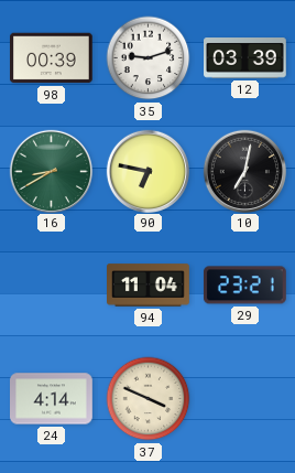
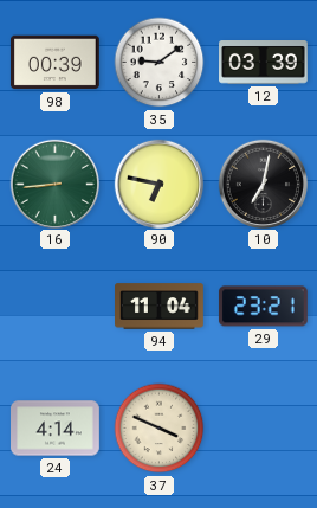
35: 9:12 -> 9:09
16: 8:40 -> 8:44
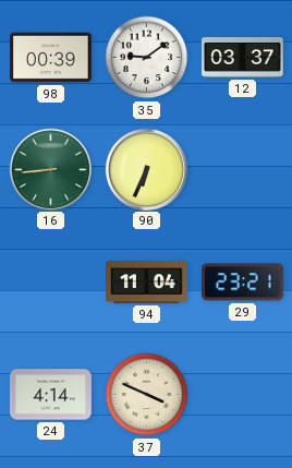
12: 03:39 -> 03:37
90: 6:47 -> 6:34
10: 7:02 -> none
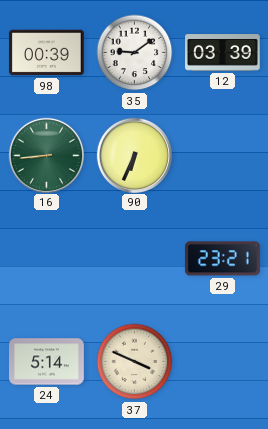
12: 03:37 -> 03:39
94: 11:04 -> none
24: 4:14 -> 5:14
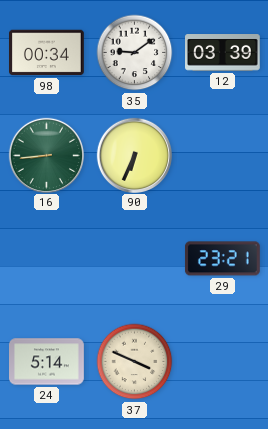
98: 00:39 -> 00:34
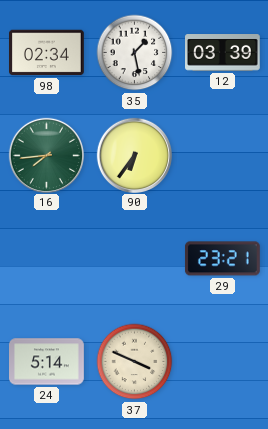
98: 00:34 -> 02:34
35: 9:09 -> 1:28
16: 8:44 -> 7:44
90: 6:34 -> 6:36
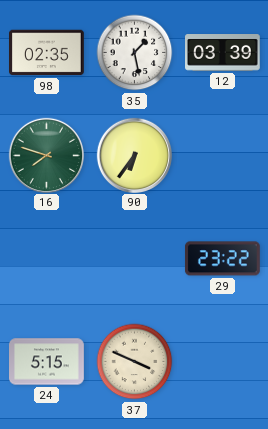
98: 02:34 -> 02:35
16: 7:44 -> 7:48
29: 23:21 -> 23:22
24: 5:14 -> 5:15
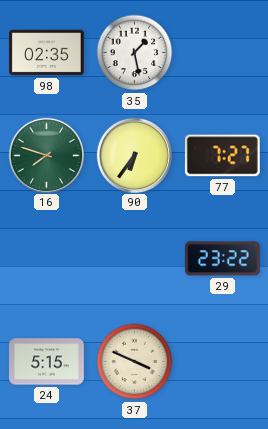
12: 03:39 -> none
77: none -> 7:27
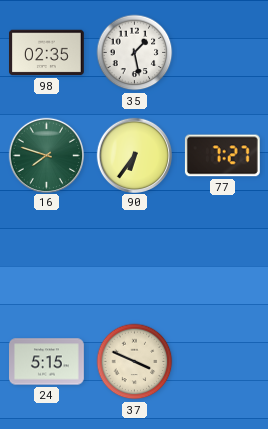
29: 23:22 -> none
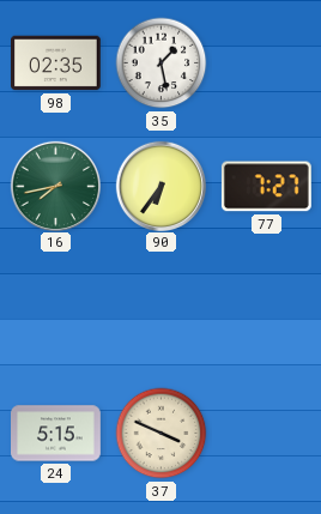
16: 7:48 -> 7:43
